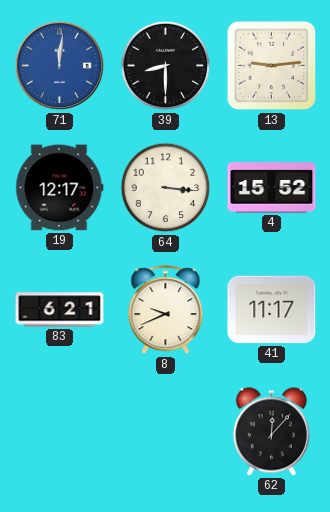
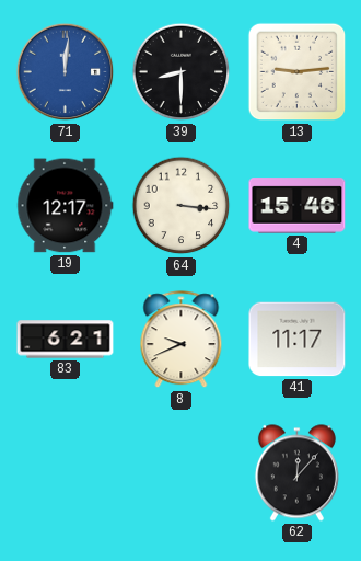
4: 15:52 -> 15:46
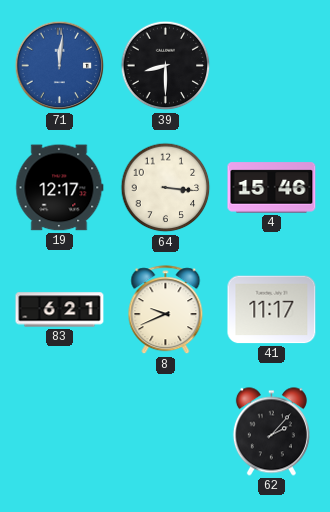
13: 9:14 -> none
62: 12:07 -> 2:07
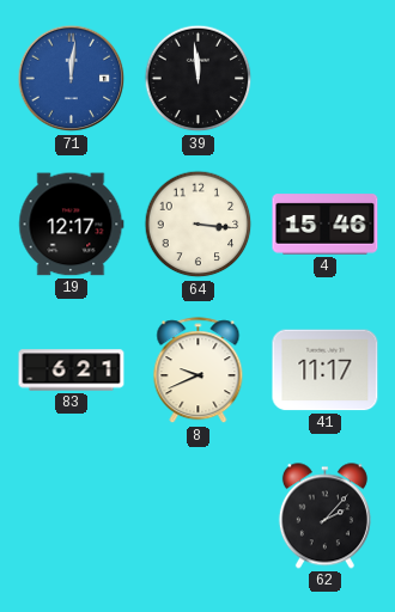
39: 8:30 -> 11:59
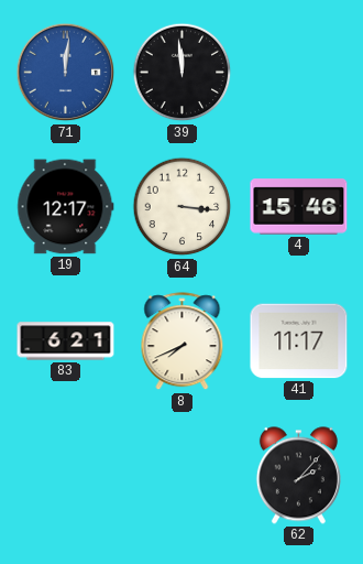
8: 9:41 -> 7:41
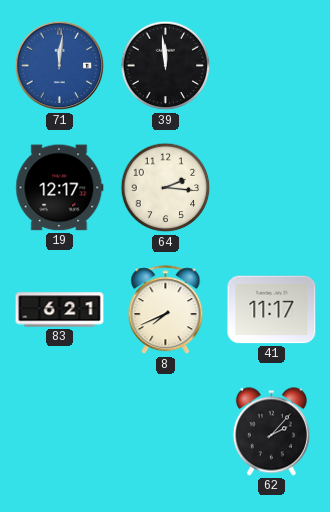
64: 3:16 -> 2:16
4: 15:46 -> none
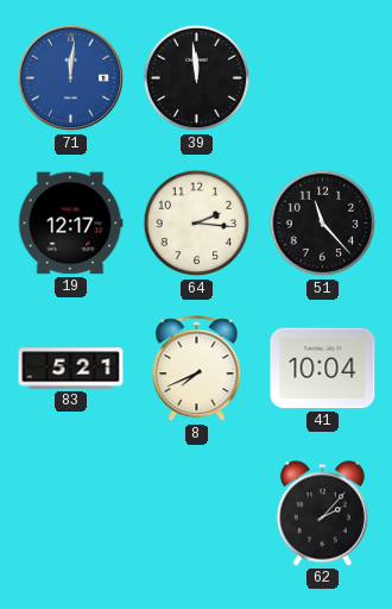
51: none -> 11:23
83: 6:21 -> 5:21
41: 11:17 -> 10:04
